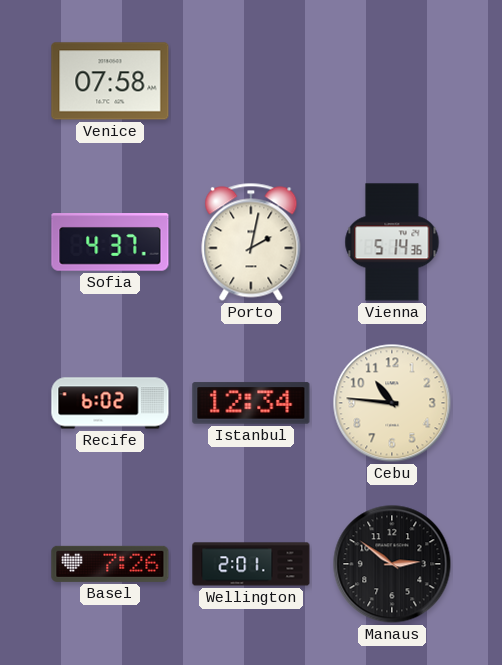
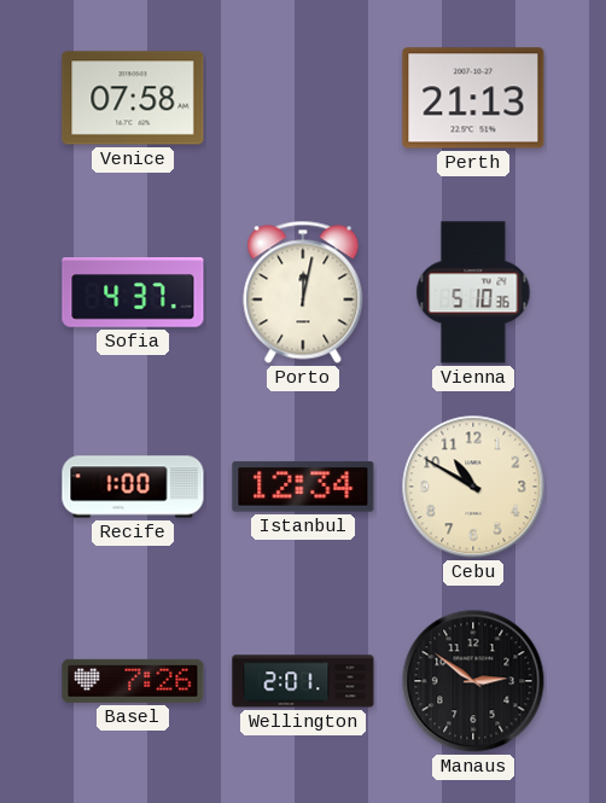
Perth: none -> 21:13
Porto: 2:02 -> 12:02
Vienna: 5:14 -> 5:10
Recife: 6:02 -> 1:00
Cebu: 10:46 -> 10:50
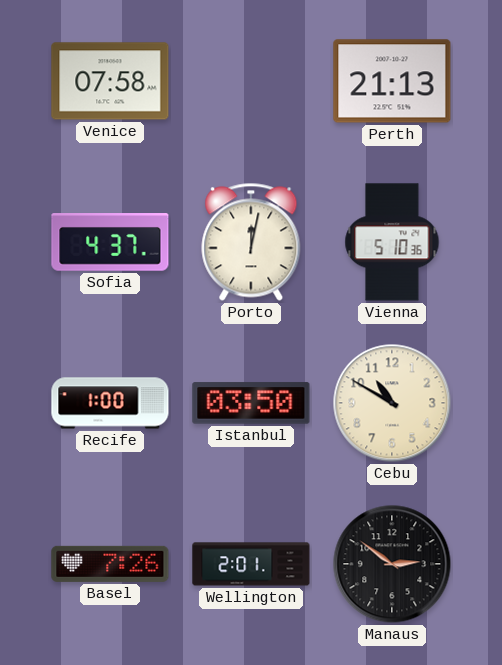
Istanbul: 12:34 -> 03:50
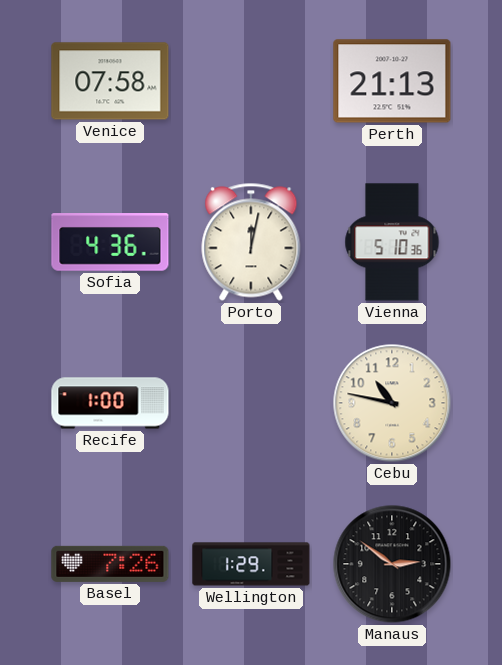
Sofia: 4:37 -> 4:36
Istanbul: 03:50 -> none
Cebu: 10:50 -> 10:47
Wellington: 2:01 -> 1:29
